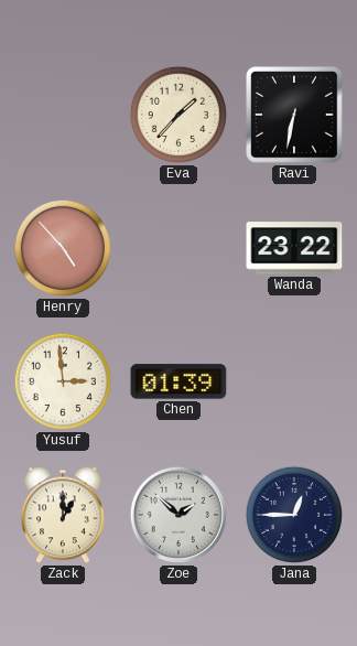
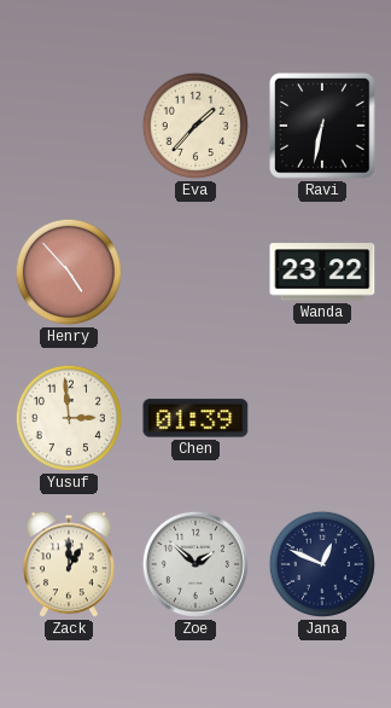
Jana: 12:45 -> 12:49
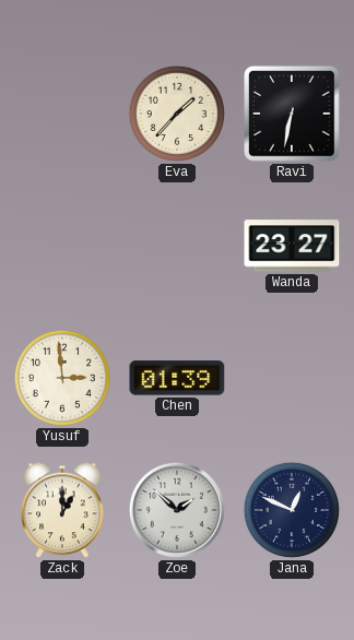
Henry: 4:53 -> none
Wanda: 23:22 -> 23:27
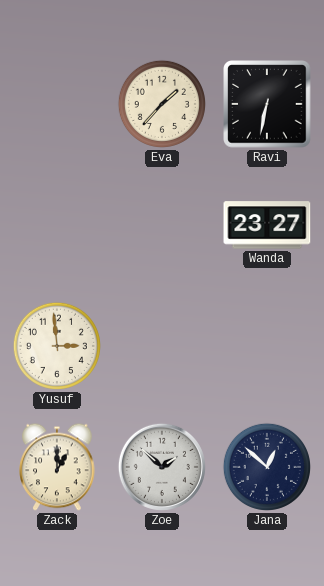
Chen: 01:39 -> none
Jana: 12:49 -> 12:52
